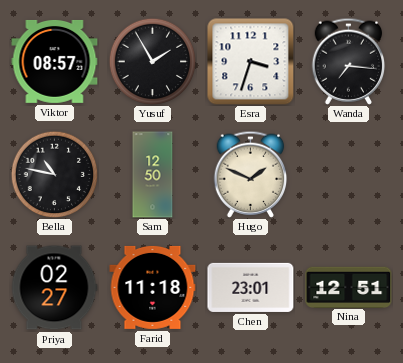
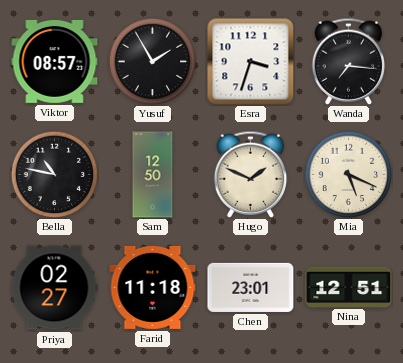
Mia: none -> 5:19
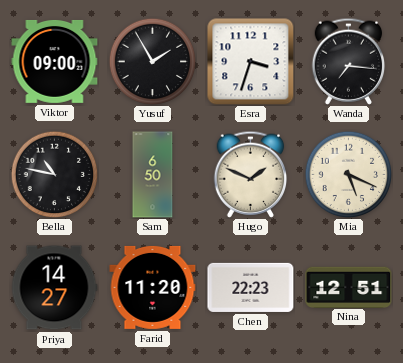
Viktor: 08:57 -> 09:00
Sam: 12:50 -> 6:50
Priya: 02:27 -> 14:27
Farid: 11:18 -> 11:20
Chen: 23:01 -> 22:23
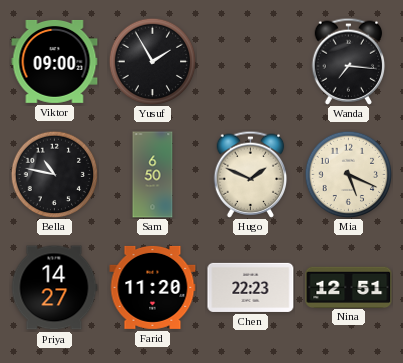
Esra: 3:33 -> none
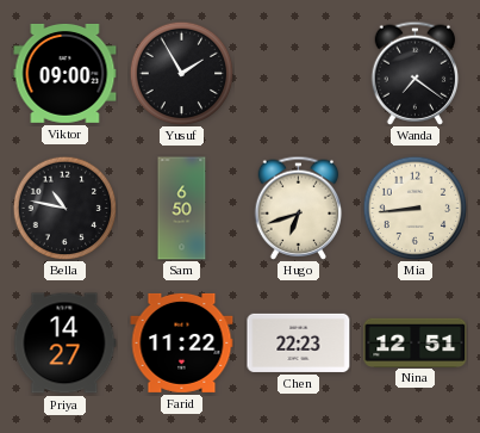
Wanda: 7:16 -> 7:21
Hugo: 1:49 -> 6:42
Mia: 5:19 -> 8:44
Farid: 11:20 -> 11:22
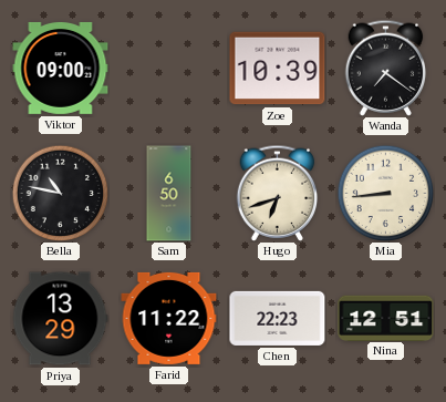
Yusuf: 1:55 -> none
Zoe: none -> 10:39
Priya: 14:27 -> 13:29
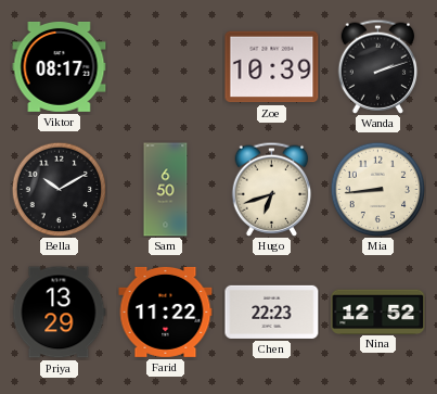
Viktor: 09:00 -> 08:17
Wanda: 7:21 -> 2:12
Bella: 10:47 -> 10:10
Nina: 12:51 -> 12:52
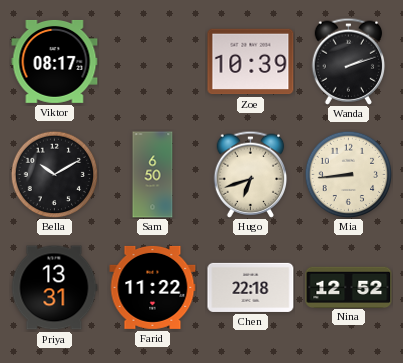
Priya: 13:29 -> 13:31
Chen: 22:23 -> 22:18
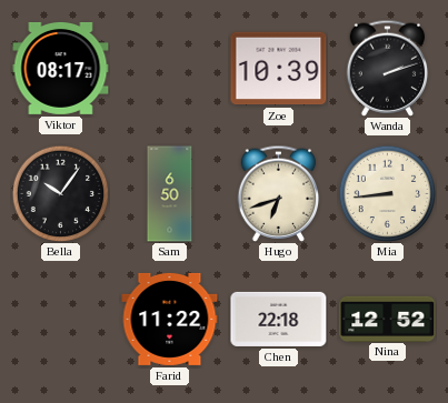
Bella: 10:10 -> 10:06
Priya: 13:31 -> none
